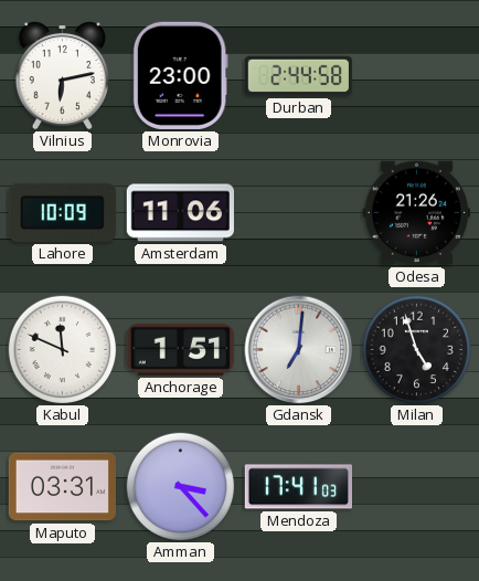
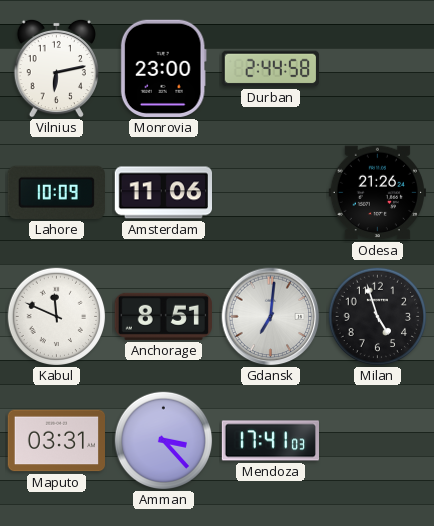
Anchorage: 1:51 -> 8:51
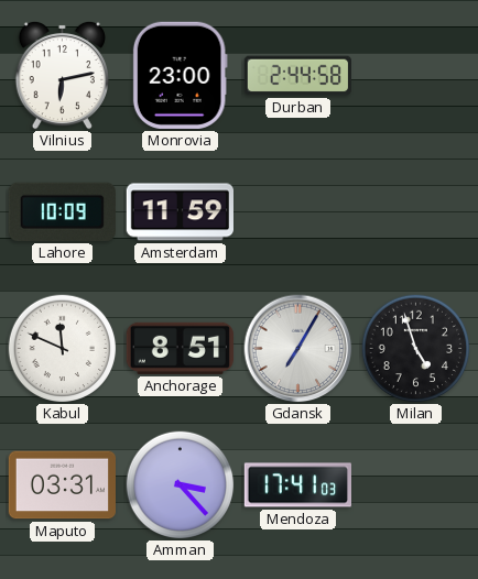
Amsterdam: 11:06 -> 11:59
Odesa: 21:26 -> none
Gdansk: 7:01 -> 7:05
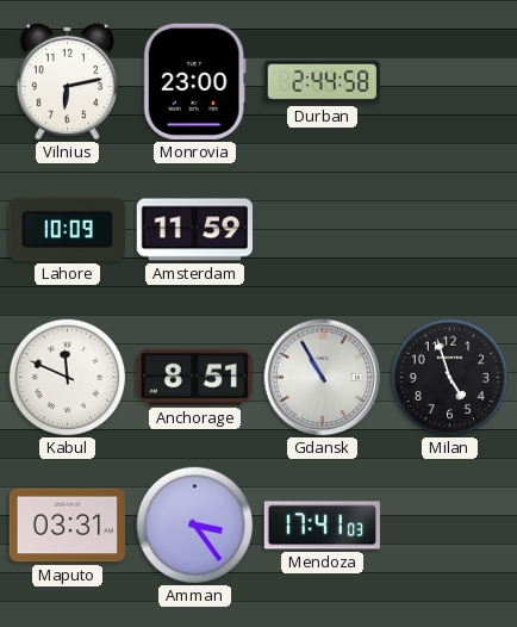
Gdansk: 7:05 -> 10:55
Amman: 3:23 -> 3:24
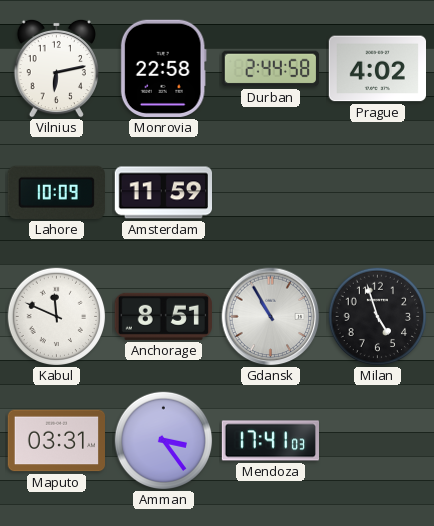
Monrovia: 23:00 -> 22:58
Prague: none -> 4:02
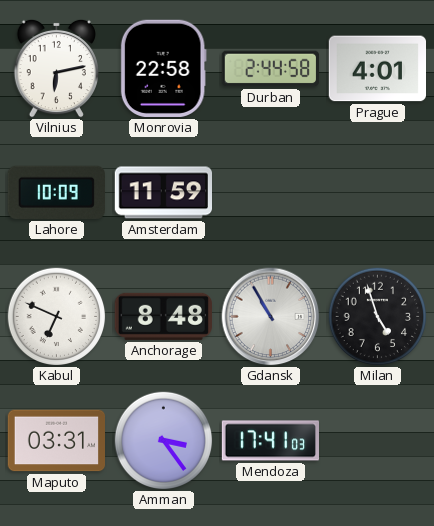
Prague: 4:02 -> 4:01
Kabul: 11:49 -> 6:49
Anchorage: 8:51 -> 8:48
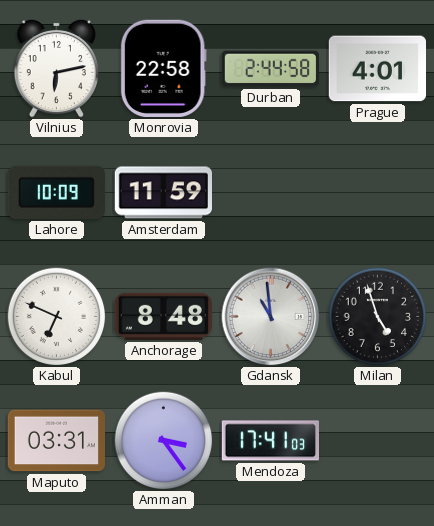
Gdansk: 10:55 -> 10:59
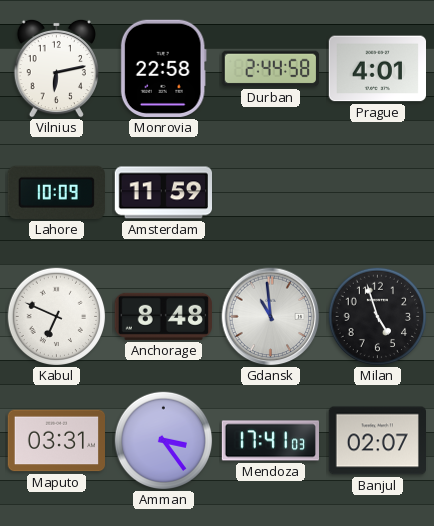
Banjul: none -> 02:07
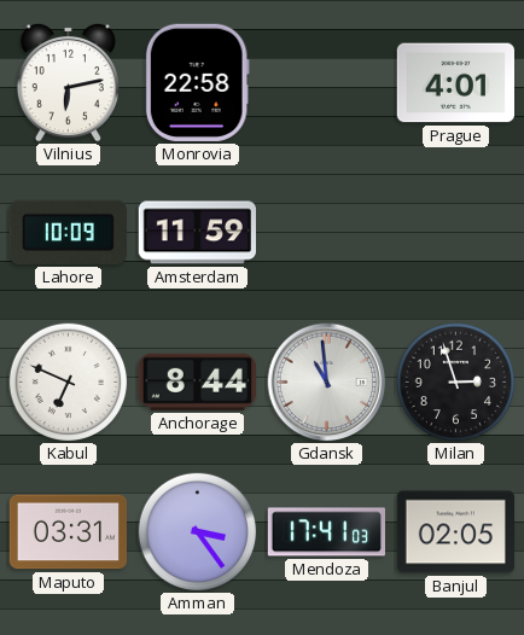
Durban: 2:44 -> none
Anchorage: 8:48 -> 8:44
Milan: 4:57 -> 2:57
Banjul: 02:07 -> 02:05
